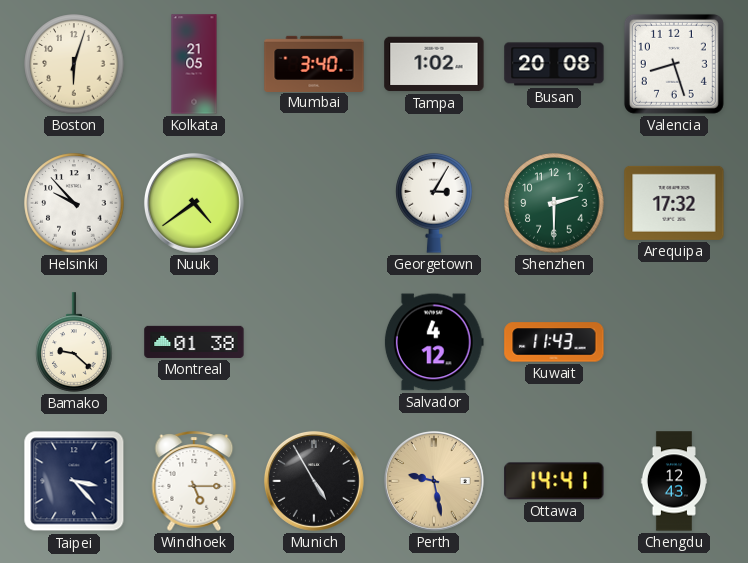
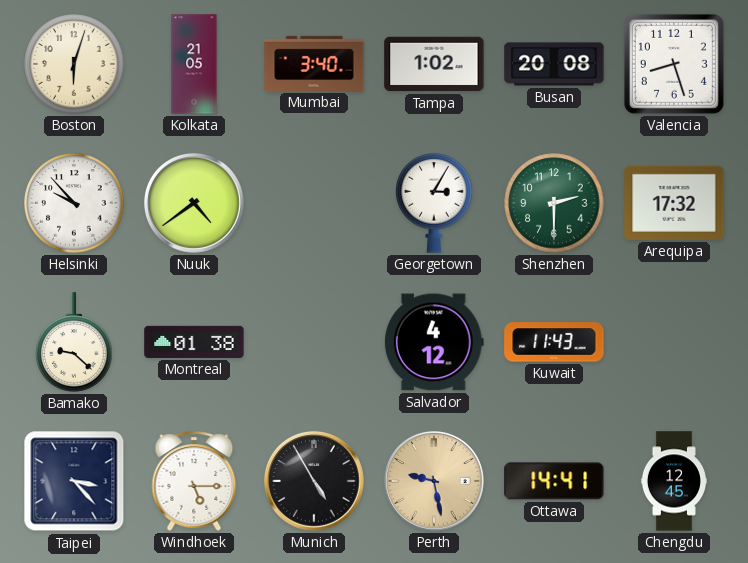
Chengdu: 12:43 -> 12:45
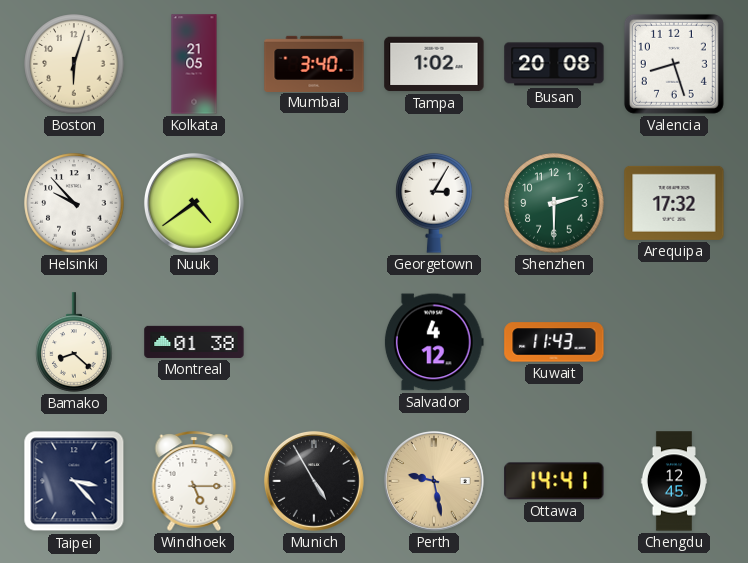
Bamako: 9:22 -> 8:22
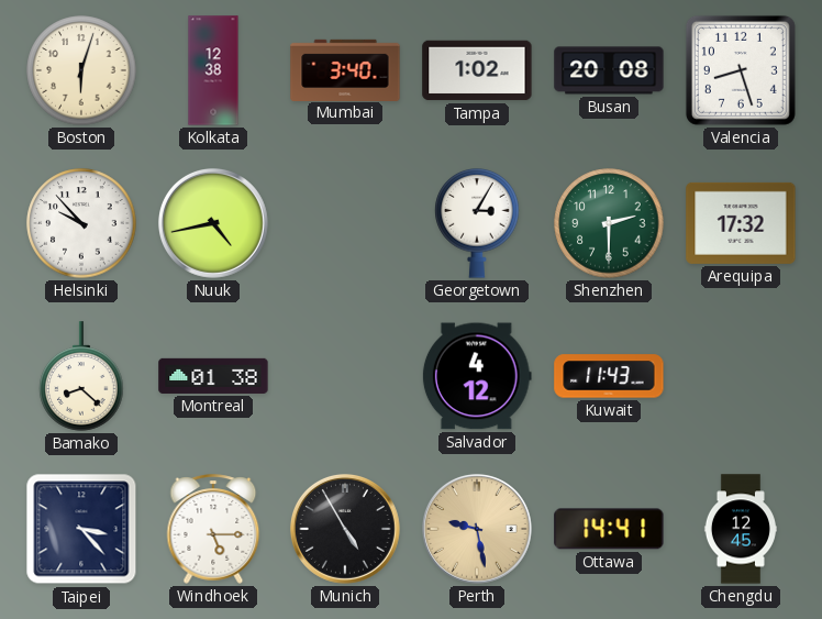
Kolkata: 21:05 -> 12:38
Nuuk: 4:39 -> 4:43
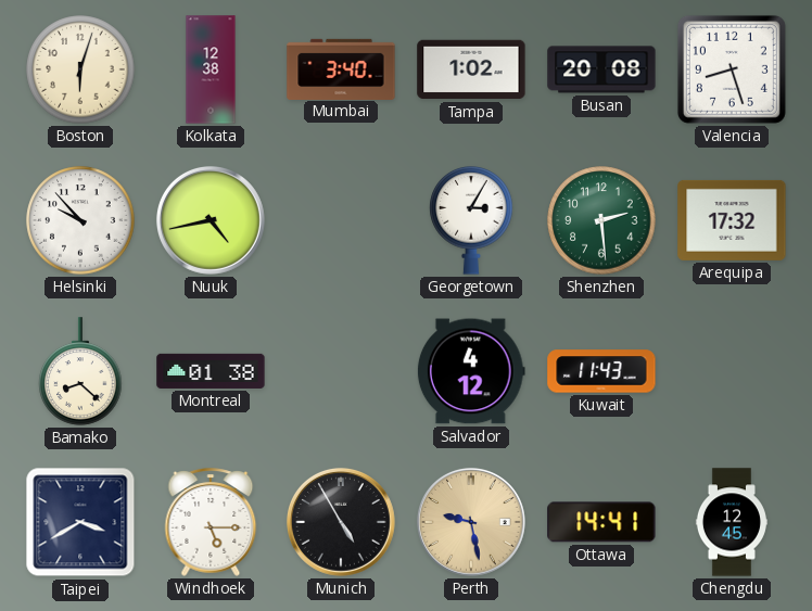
Shenzhen: 2:30 -> 2:29
Taipei: 3:23 -> 3:40
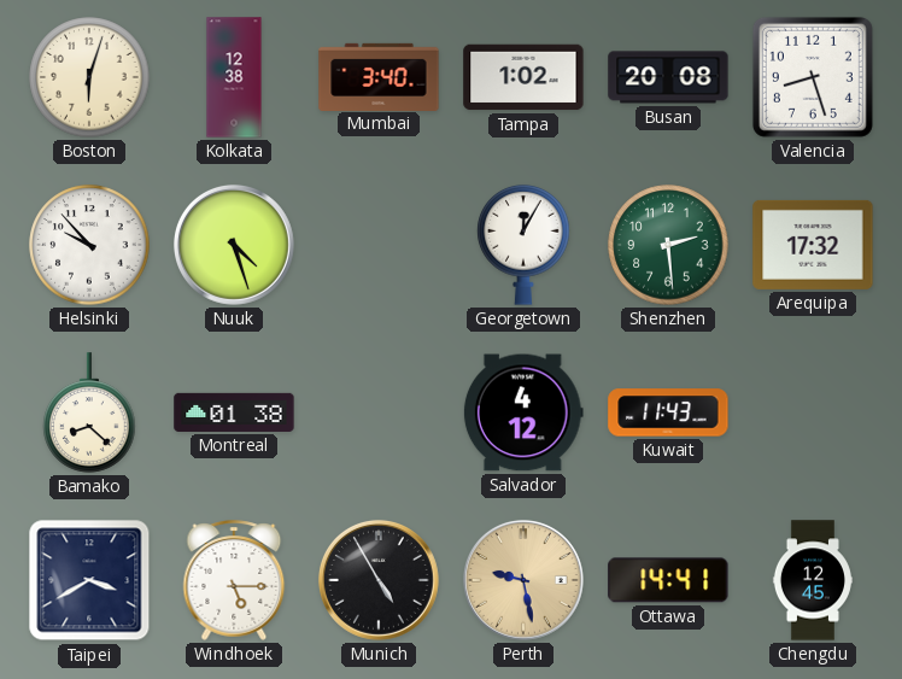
Nuuk: 4:43 -> 4:27
Georgetown: 3:05 -> 12:05
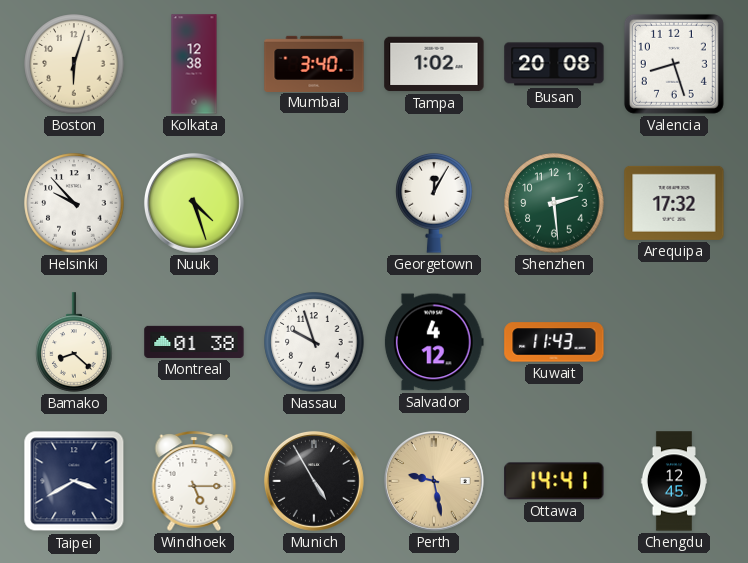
Nassau: none -> 9:57
